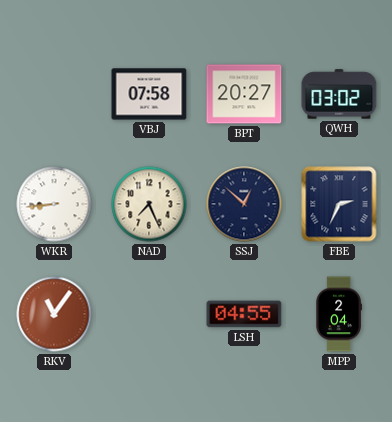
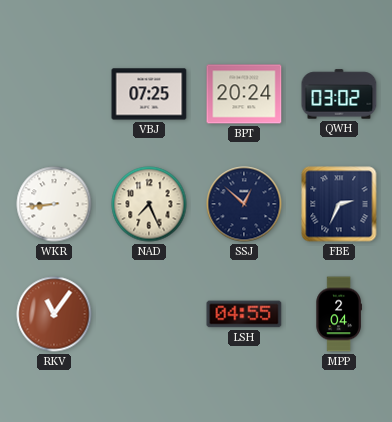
VBJ: 07:58 -> 07:25
BPT: 20:27 -> 20:24
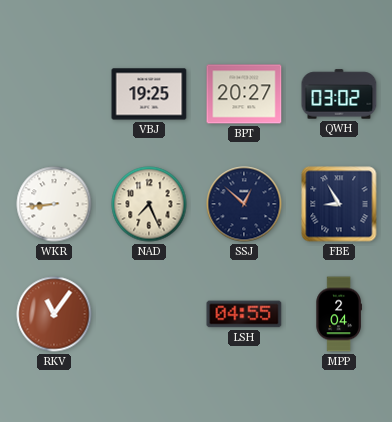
VBJ: 07:25 -> 19:25
BPT: 20:24 -> 20:27
FBE: 2:34 -> 8:55
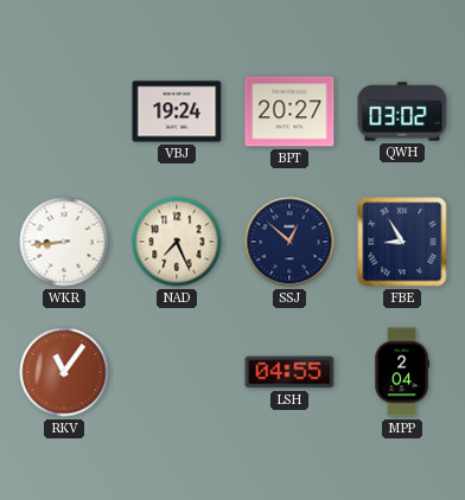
VBJ: 19:25 -> 19:24
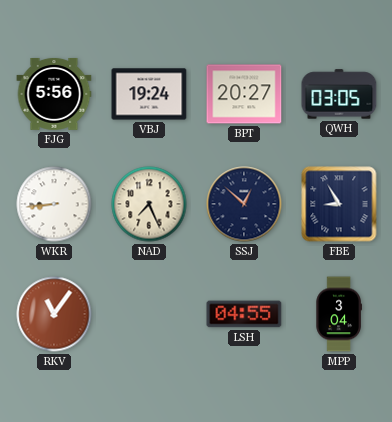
FJG: none -> 5:56
QWH: 03:02 -> 03:05
MPP: 2:04 -> 3:04
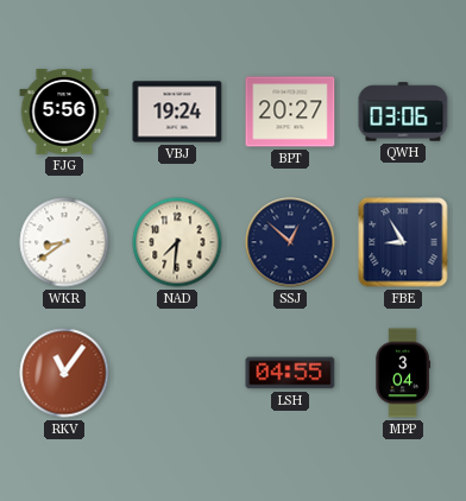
QWH: 03:05 -> 03:06
WKR: 8:44 -> 8:39
NAD: 7:26 -> 7:31
